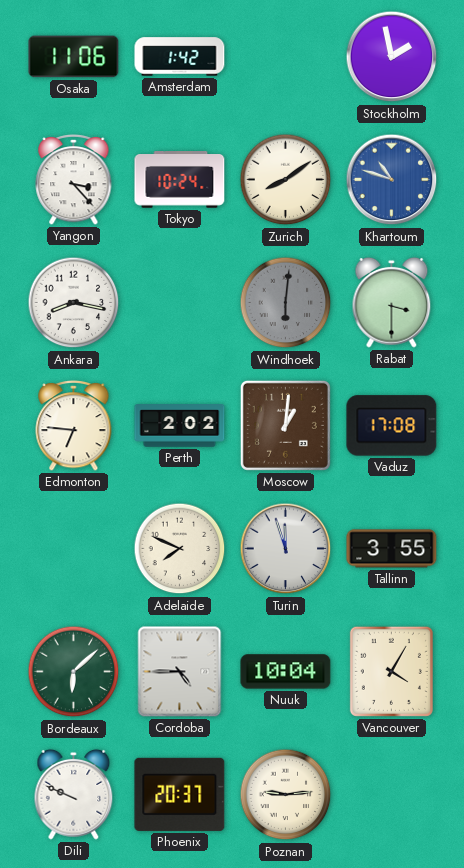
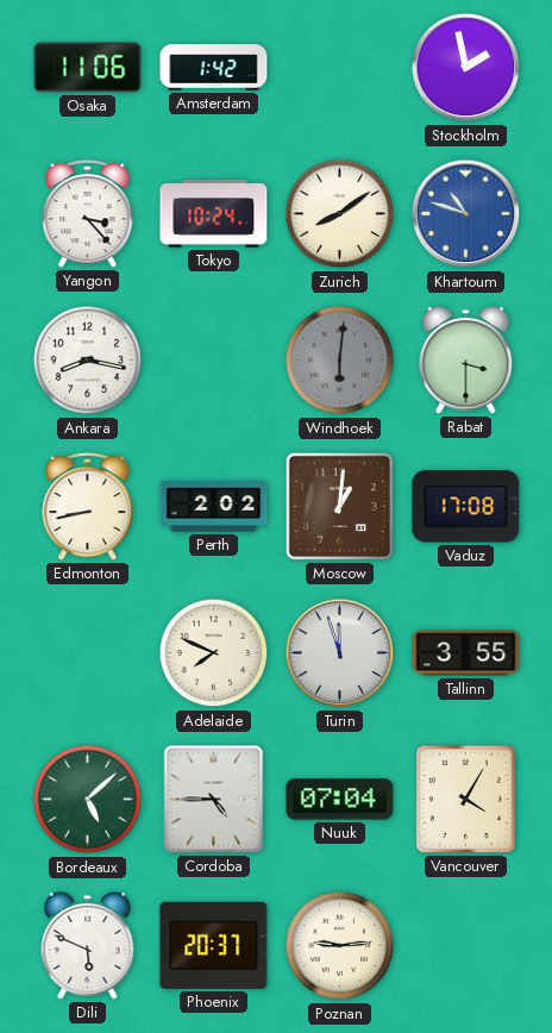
Edmonton: 6:46 -> 8:43
Bordeaux: 6:08 -> 5:08
Nuuk: 10:04 -> 07:04
Dili: 9:49 -> 5:49
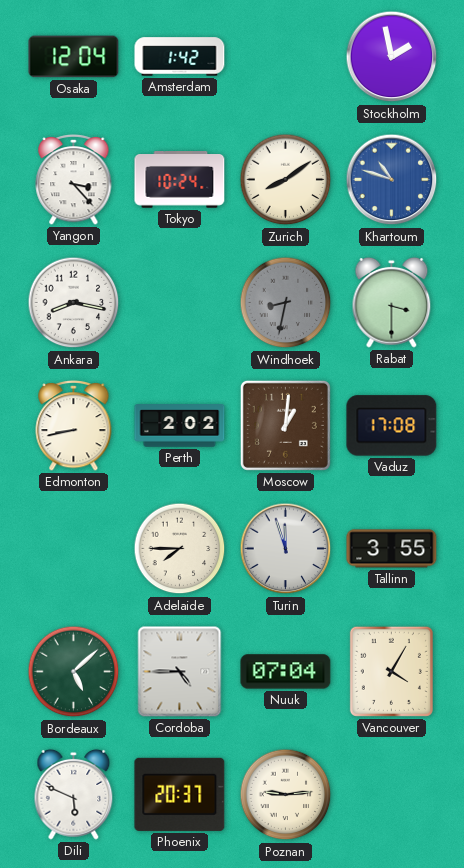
Osaka: 11:06 -> 12:04
Windhoek: 6:01 -> 8:32
Adelaide: 7:49 -> 7:45
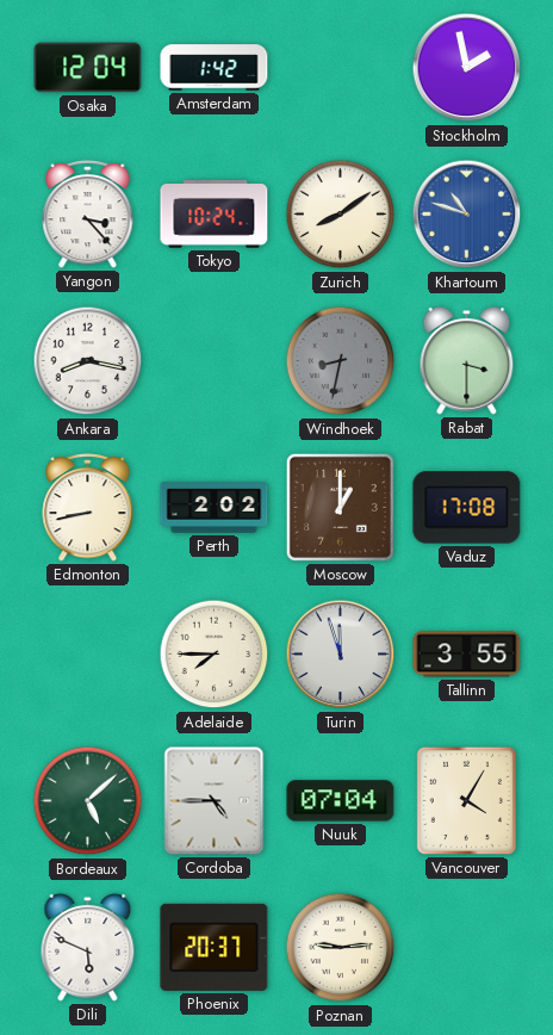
Moscow: 1:01 -> 1:00
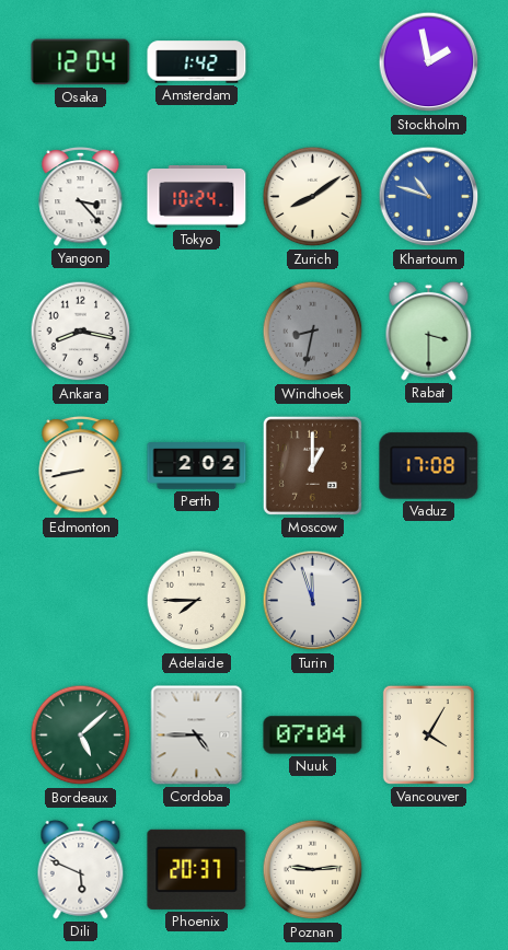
Tallinn: 3:55 -> none
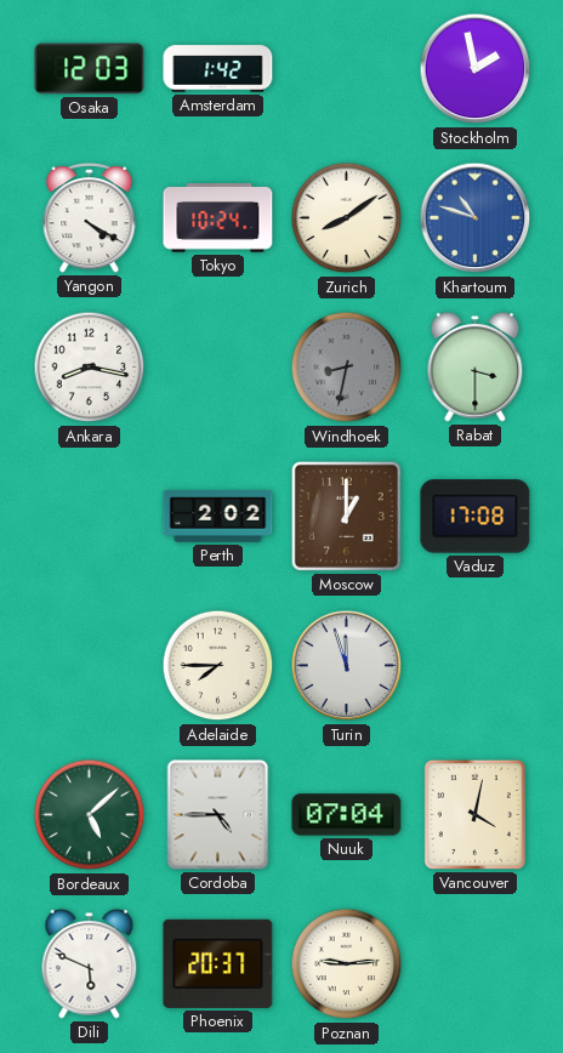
Osaka: 12:04 -> 12:03
Yangon: 3:23 -> 4:20
Edmonton: 8:43 -> none
Vancouver: 4:05 -> 4:02
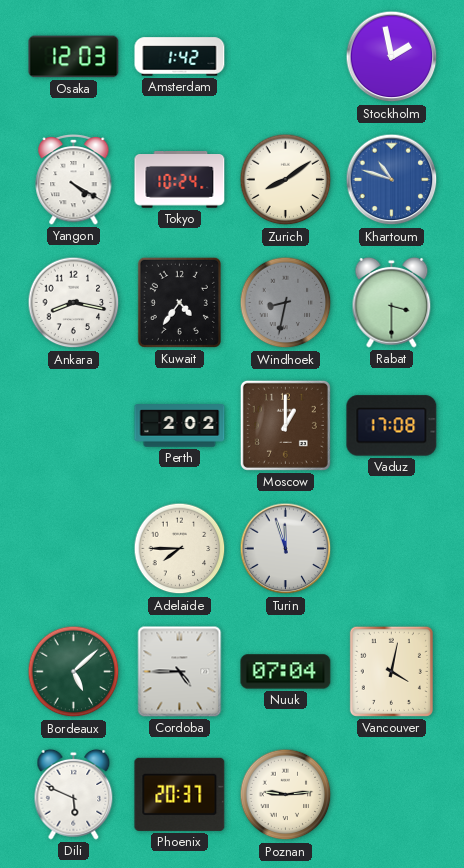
Kuwait: none -> 4:36
